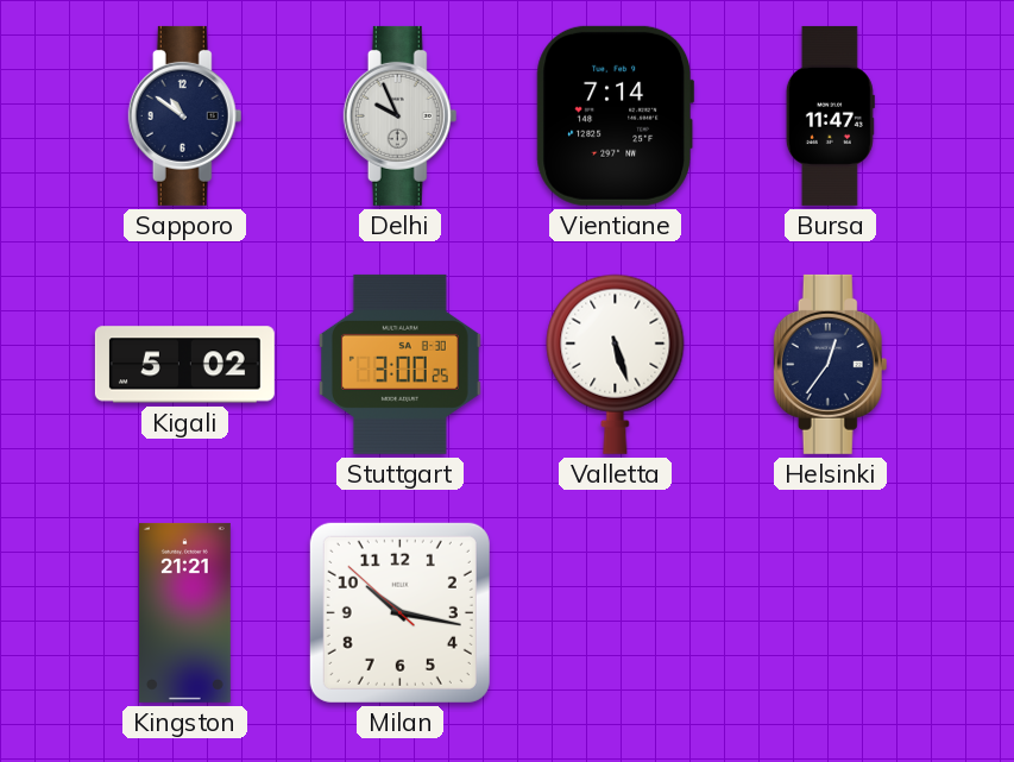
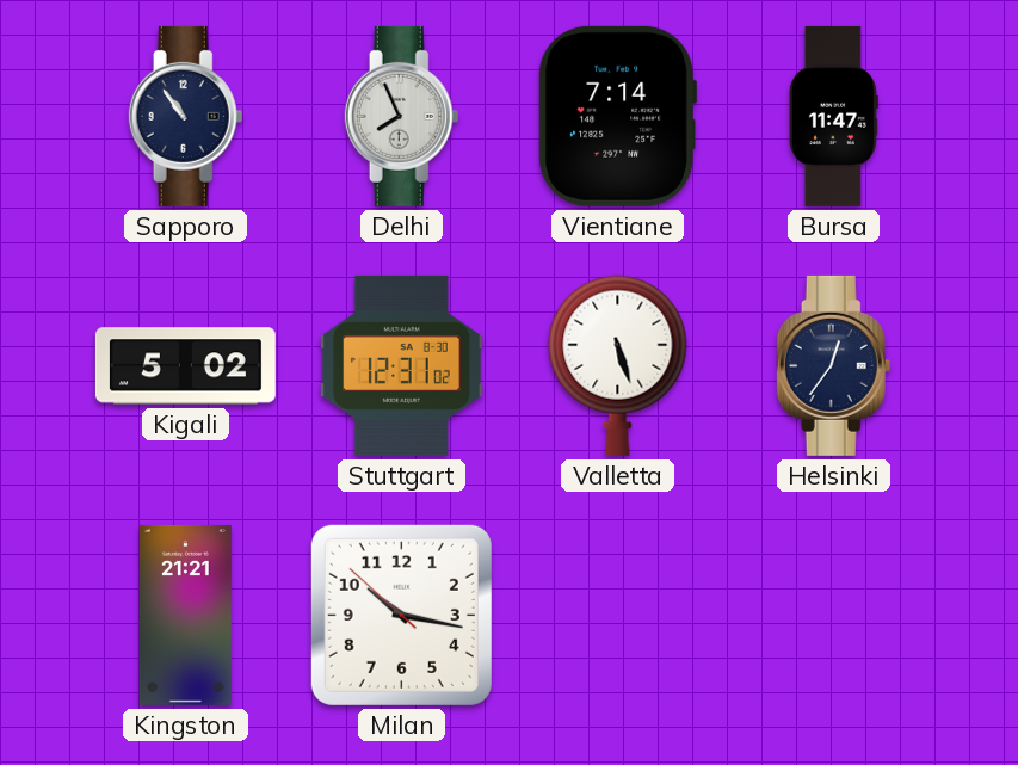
Sapporo: 10:51 -> 10:54
Delhi: 9:56 -> 7:56
Stuttgart: 3:00 -> 12:31
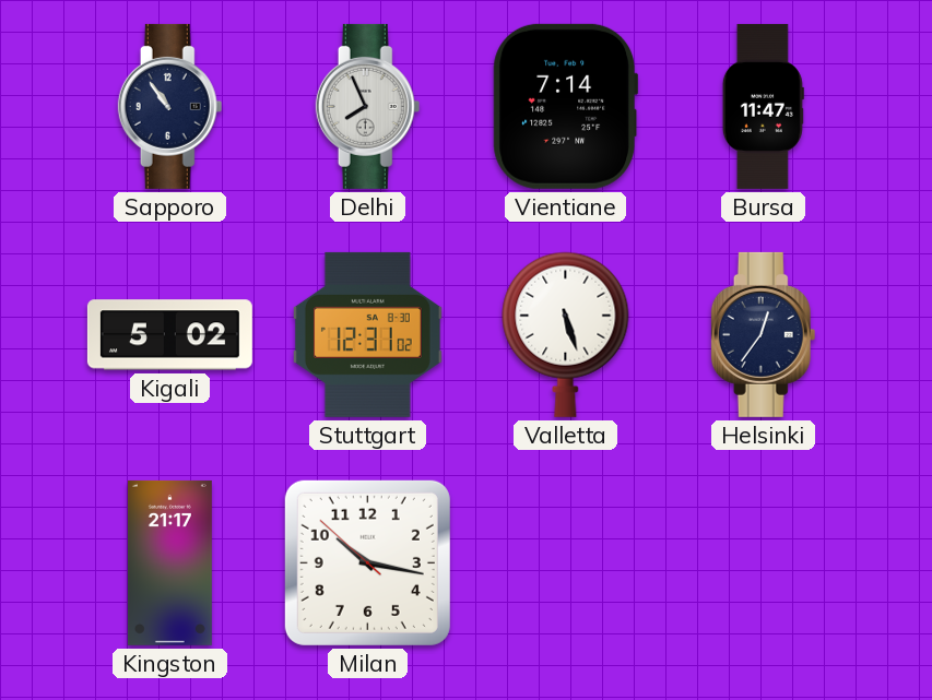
Kingston: 21:21 -> 21:17
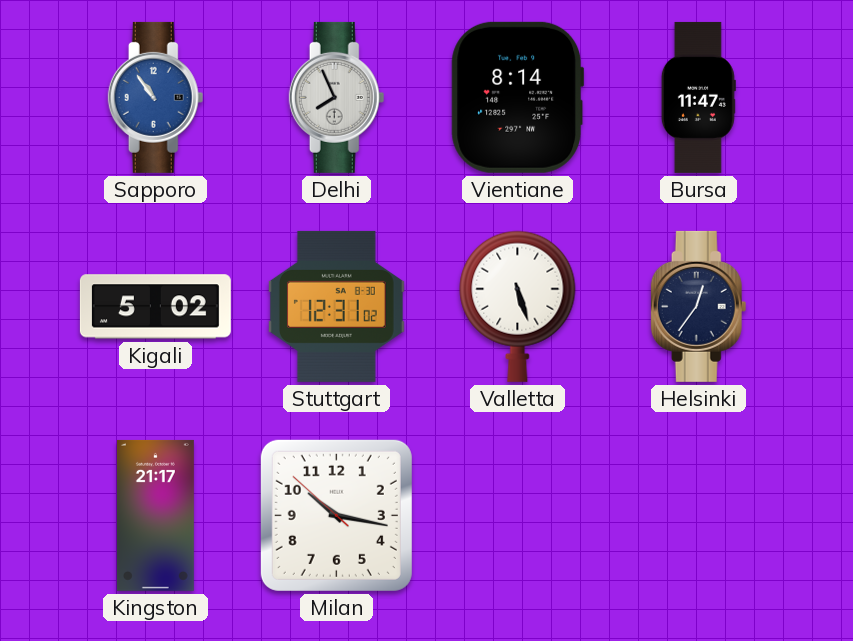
Sapporo dial: navy -> blue
Vientiane: 7:14 -> 8:14
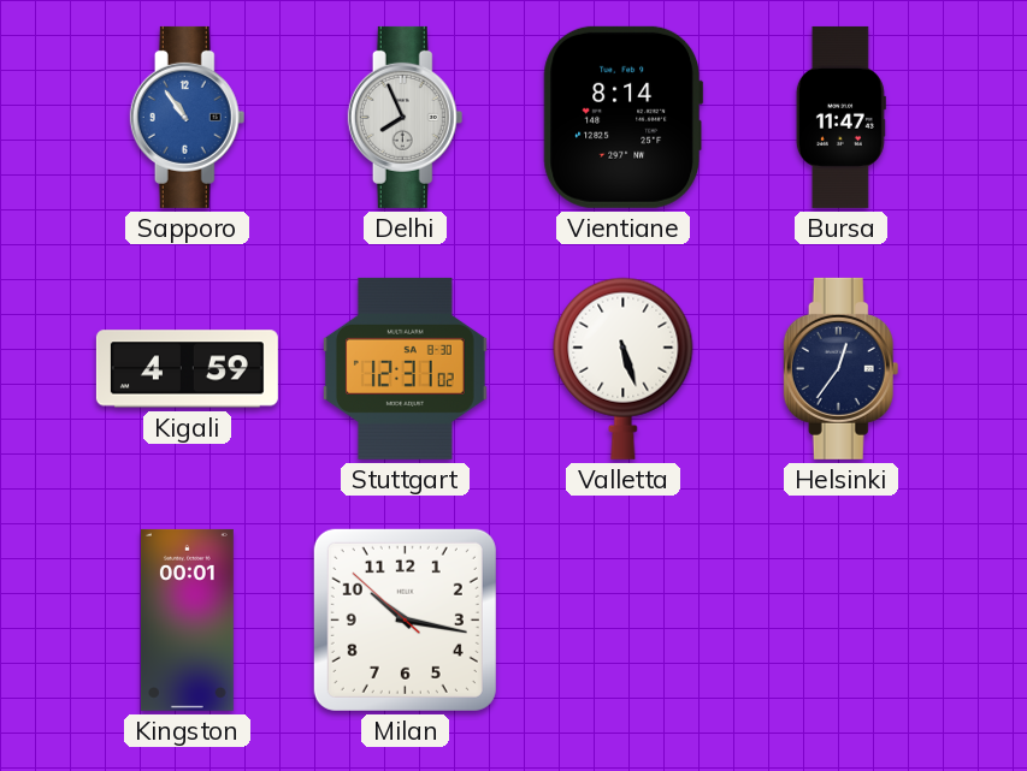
Kigali: 5:02 -> 4:59
Kingston: 21:17 -> 00:01
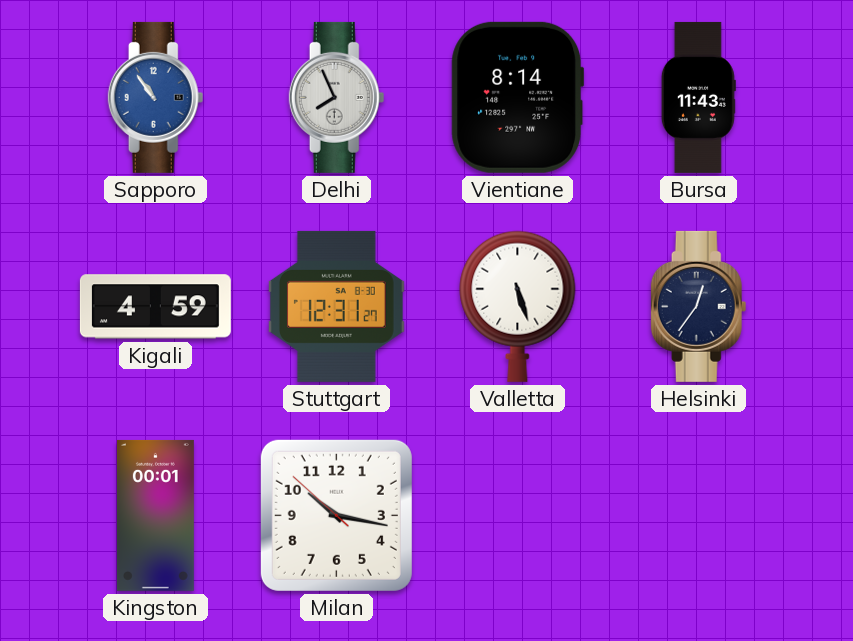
Bursa: 11:47 -> 11:43
Stuttgart: 12:31:02 -> 12:31:27
